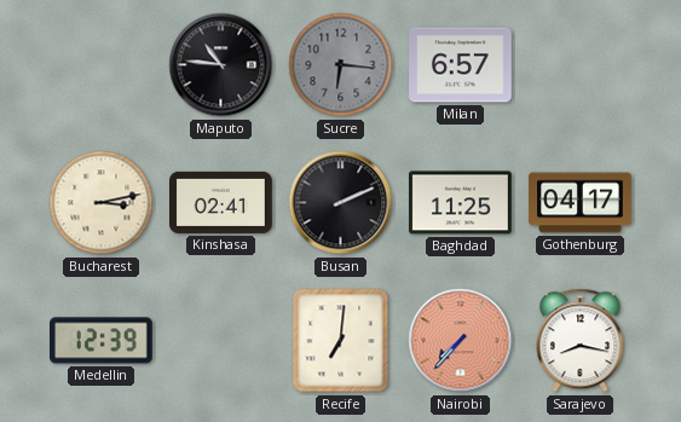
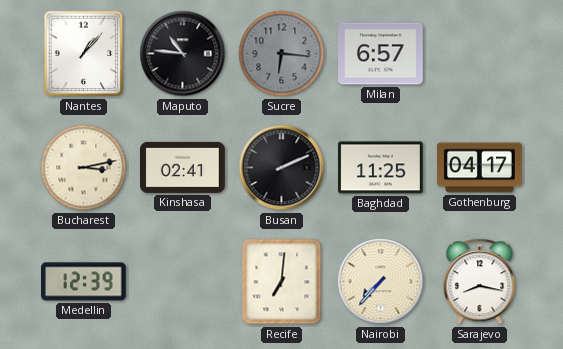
Nantes: none -> 1:07
Nairobi dial: salmon -> cream
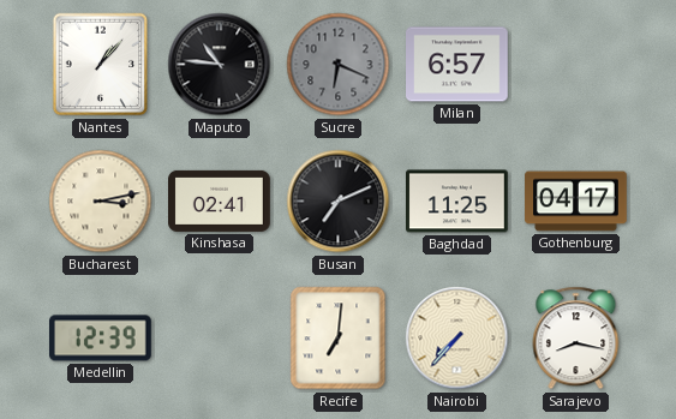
Sucre: 6:16 -> 6:19
Busan: 2:11 -> 7:11
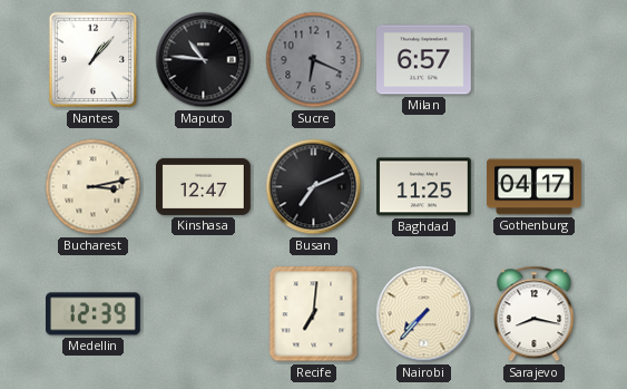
Kinshasa: 02:41 -> 12:47
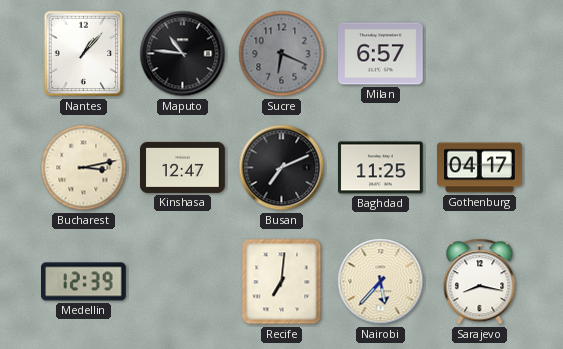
Nairobi: 7:37 -> 5:37
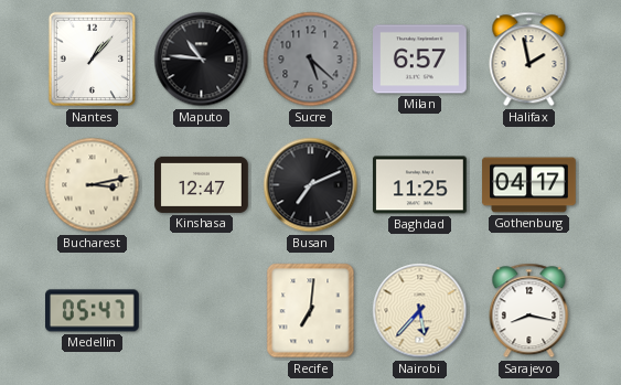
Sucre: 6:19 -> 5:22
Halifax: none -> 1:58
Medellin: 12:39 -> 05:47
